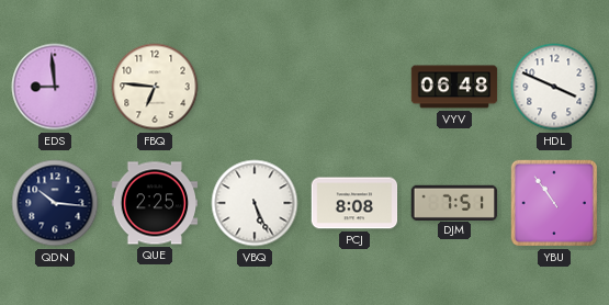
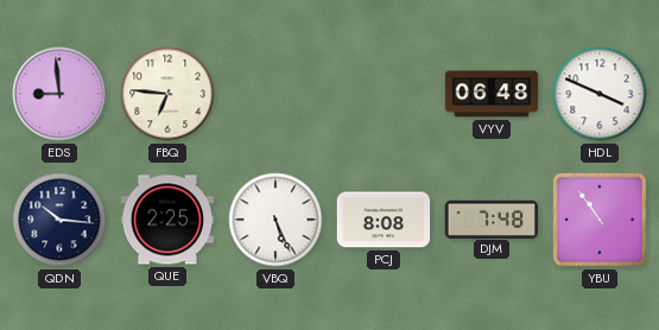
DJM: 7:51 -> 7:48
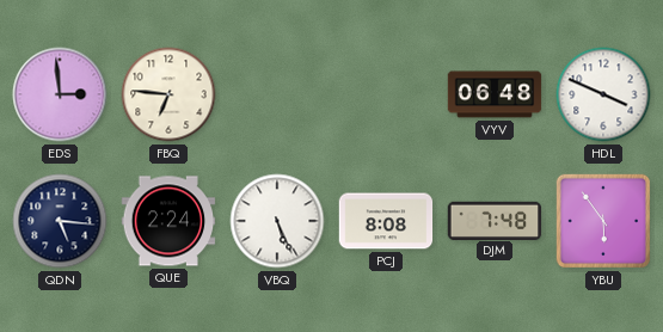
EDS: 8:59 -> 2:59
QDN: 10:16 -> 5:16
QUE: 2:25 -> 2:24
YBU: 10:54 -> 5:54
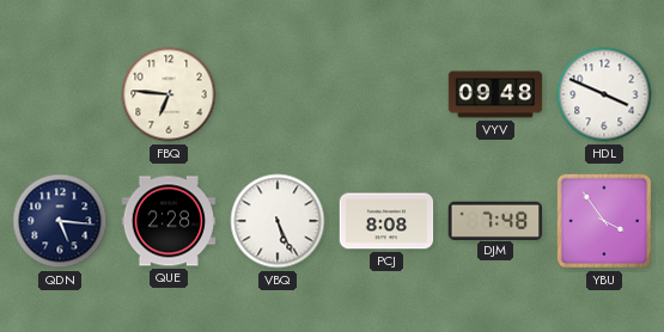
EDS: 2:59 -> none
VYV: 06:48 -> 09:48
QUE: 2:24 -> 2:28
YBU: 5:54 -> 3:54
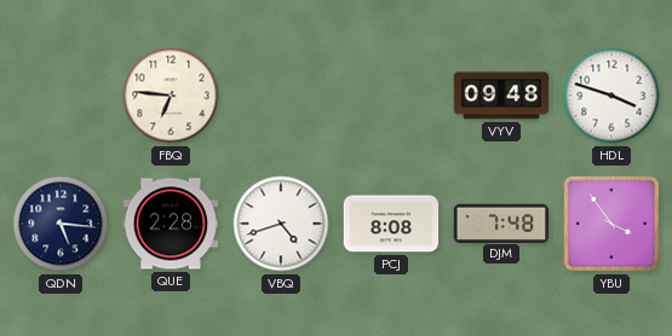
HDL: 3:49 -> 3:48
VBQ: 5:26 -> 4:42
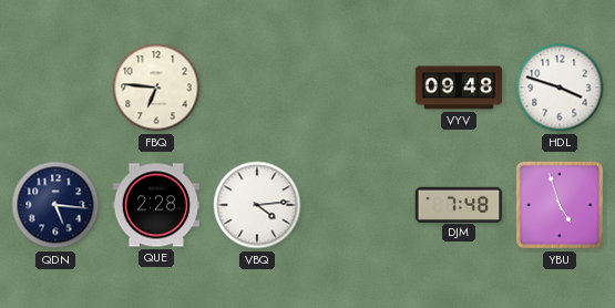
VBQ: 4:42 -> 4:14
PCJ: 8:08 -> none
YBU: 3:54 -> 4:57
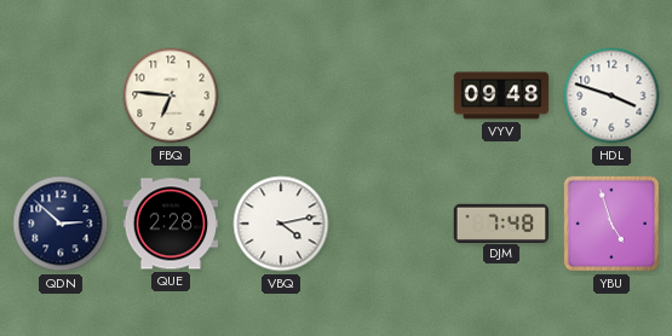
QDN: 5:16 -> 2:52
VBQ: 4:14 -> 4:13
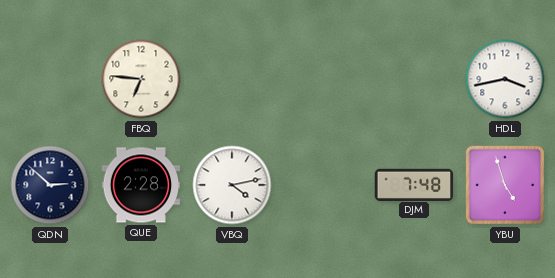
VYV: 09:48 -> none
HDL: 3:48 -> 3:43
